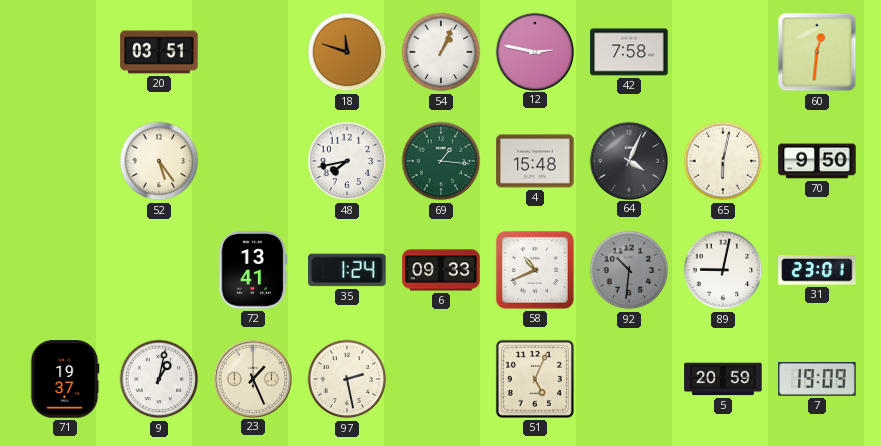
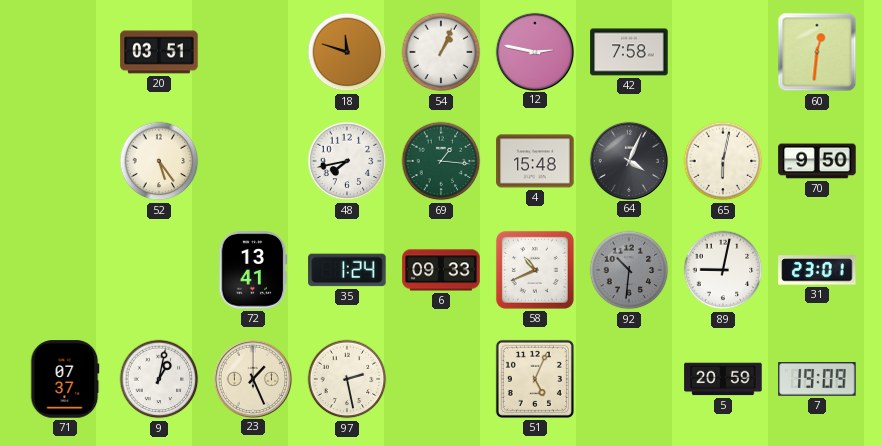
71: 19:37 -> 07:37
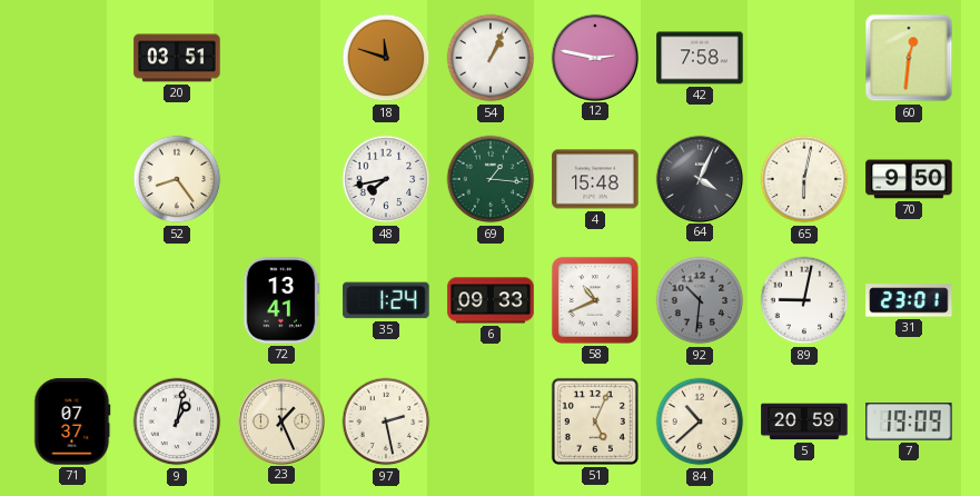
52: 5:24 -> 8:24
84: none -> 10:38
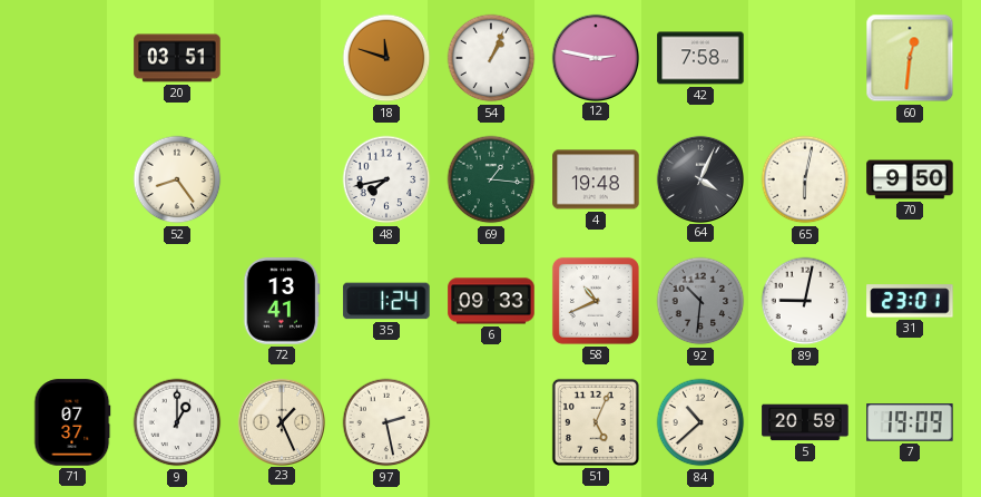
4: 15:48 -> 19:48
9: 1:02 -> 1:00
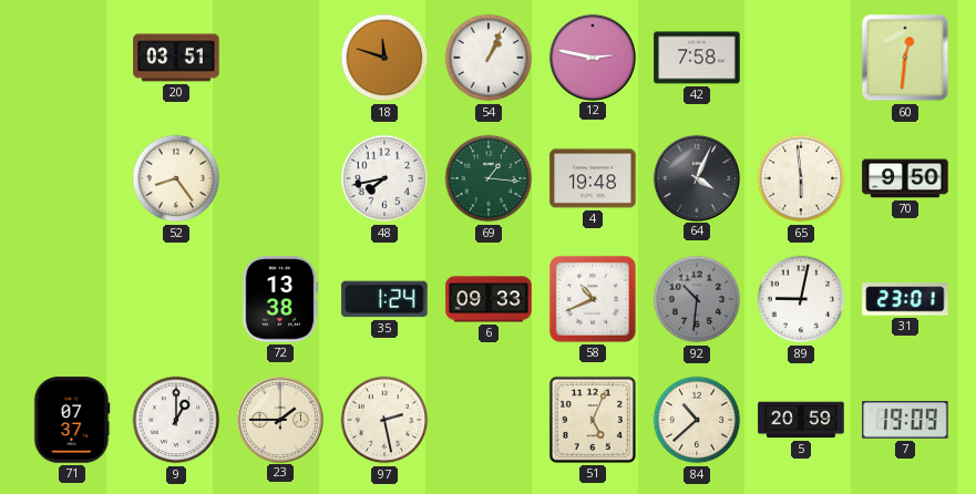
65: 6:02 -> 5:59
72: 13:41 -> 13:38
23: 1:26 -> 1:45
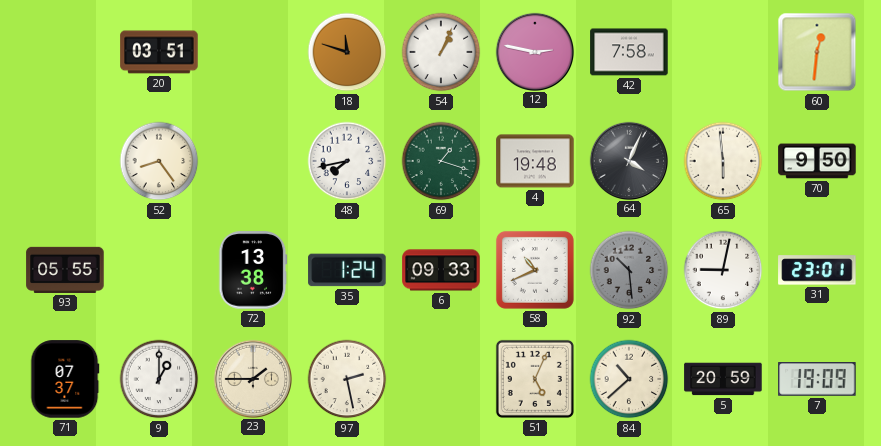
69: 1:16 -> 1:18
93: none -> 05:55
92: 10:31 -> 10:29
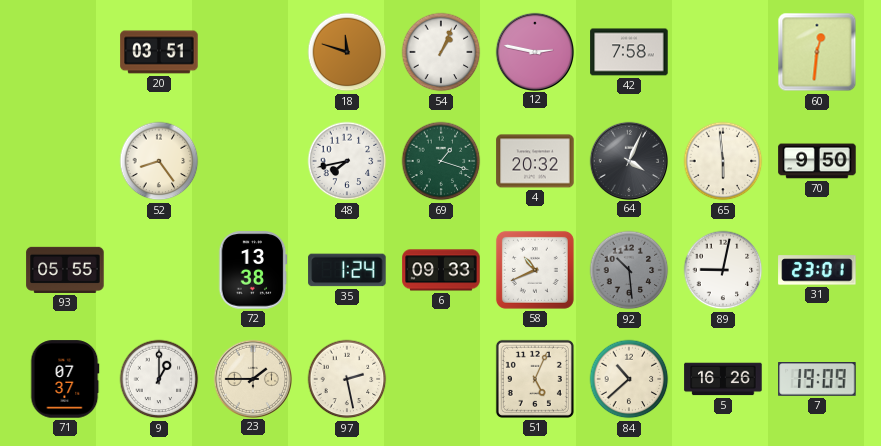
4: 19:48 -> 20:32
5: 20:59 -> 16:26
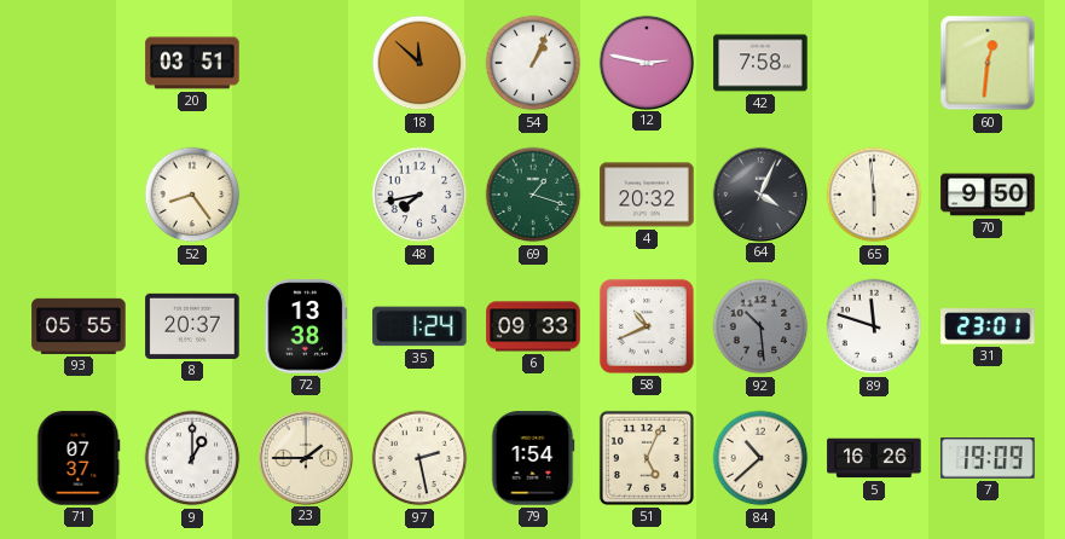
18: 11:48 -> 11:52
8: none -> 20:37
89: 9:02 -> 11:48
79: none -> 1:54
